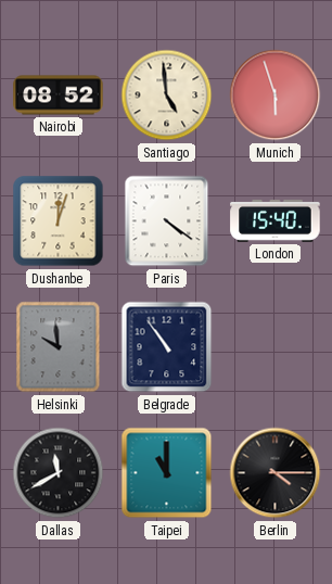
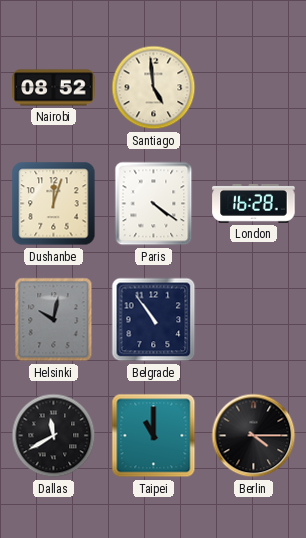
Munich: 5:57 -> none
London: 15:40 -> 16:28
Helsinki: 9:59 -> 10:02
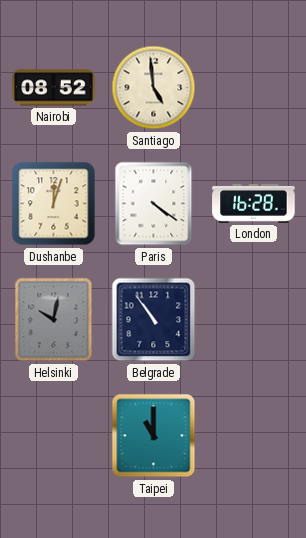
Dallas: 11:40 -> none
Berlin: 4:15 -> none
